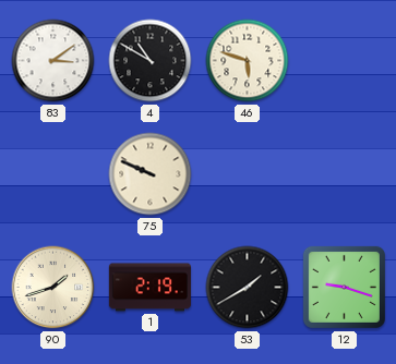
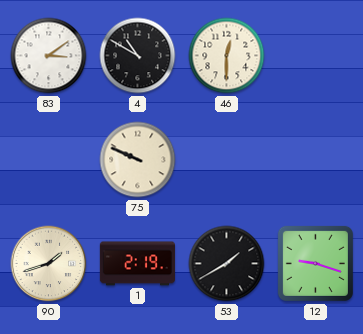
46: 5:48 -> 12:30
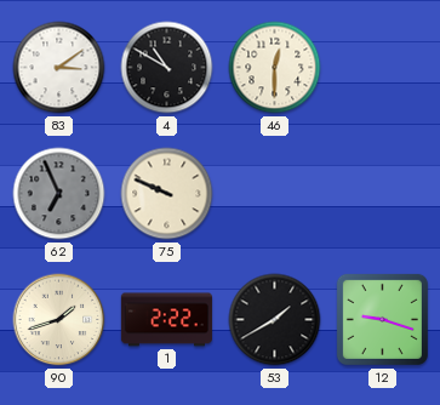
62: none -> 6:56
1: 2:19 -> 2:22
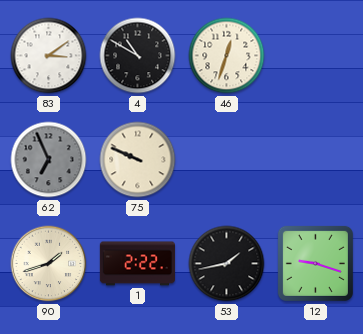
46: 12:30 -> 12:33
53: 1:40 -> 1:43
